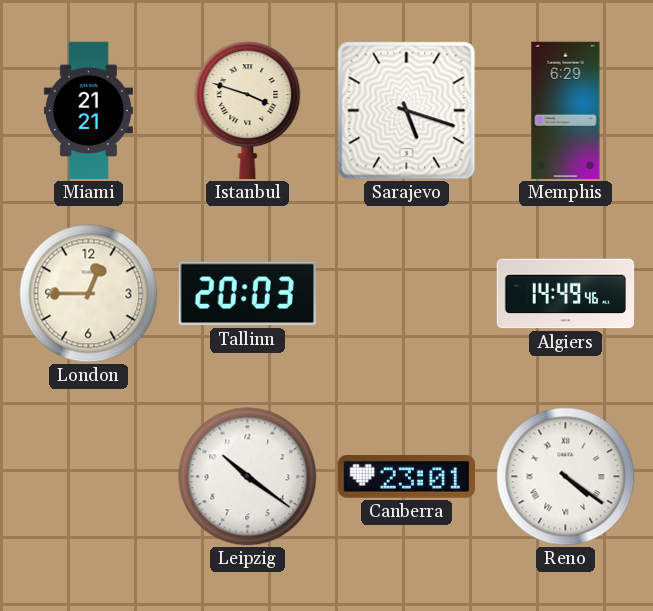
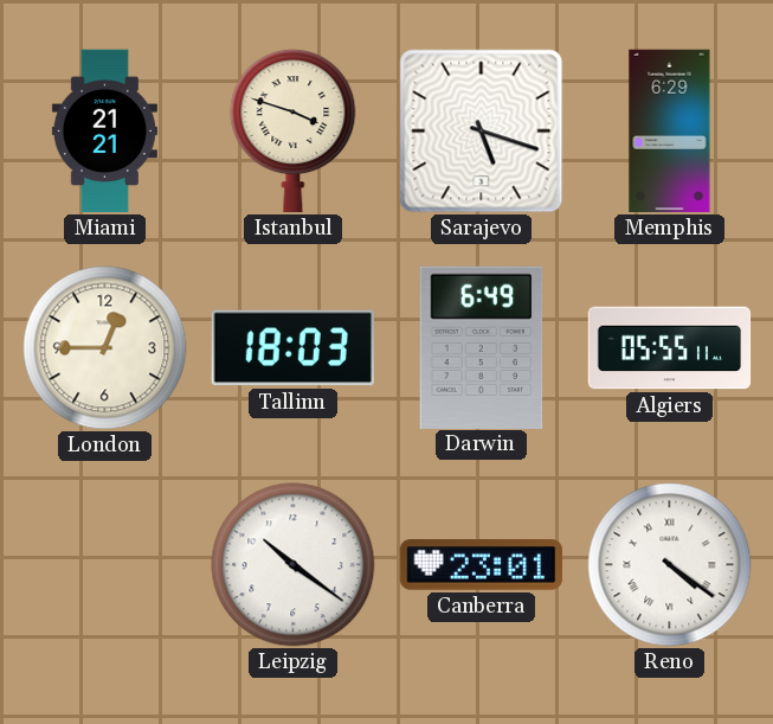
Tallinn: 20:03 -> 18:03
Darwin: none -> 6:49
Algiers: 14:49 -> 05:55
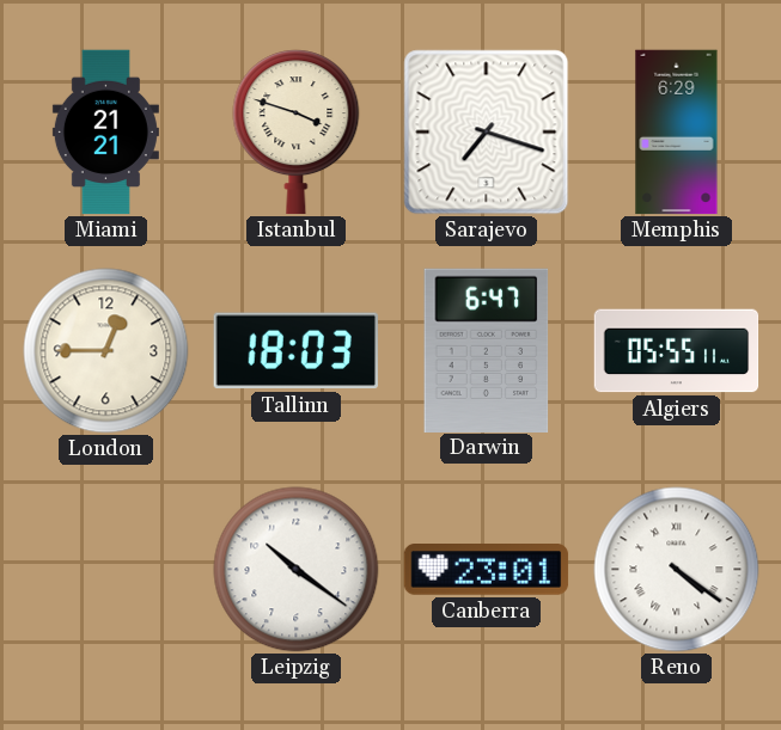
Sarajevo: 5:18 -> 7:18
Darwin: 6:49 -> 6:47
